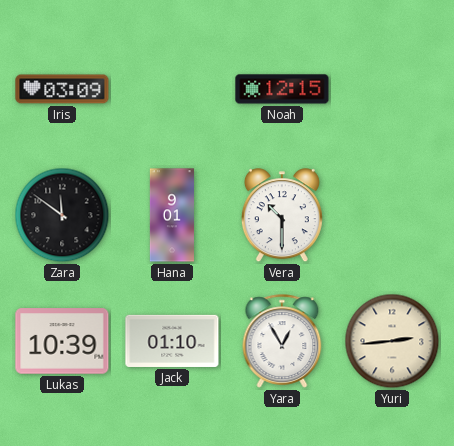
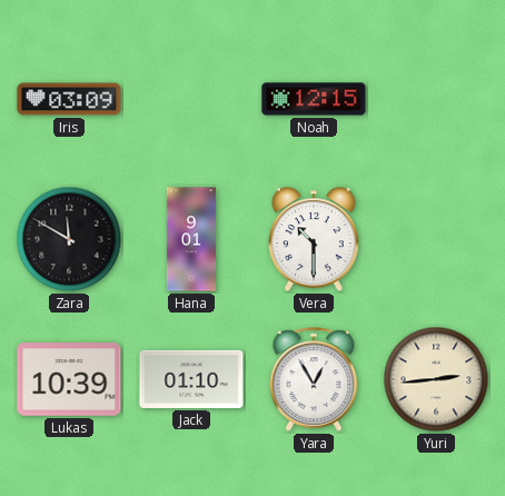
Zara: 11:51 -> 11:50
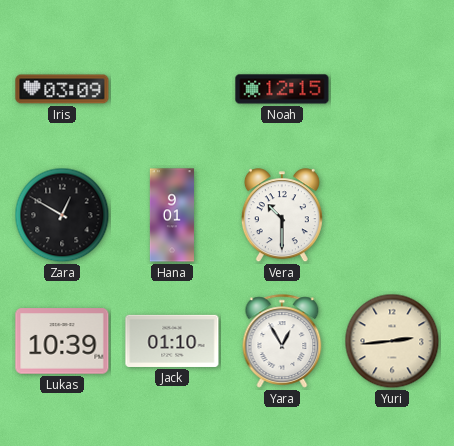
Zara: 11:50 -> 12:50
